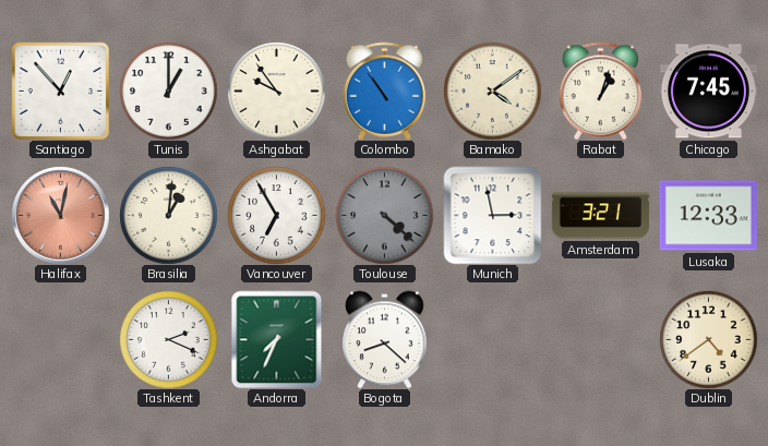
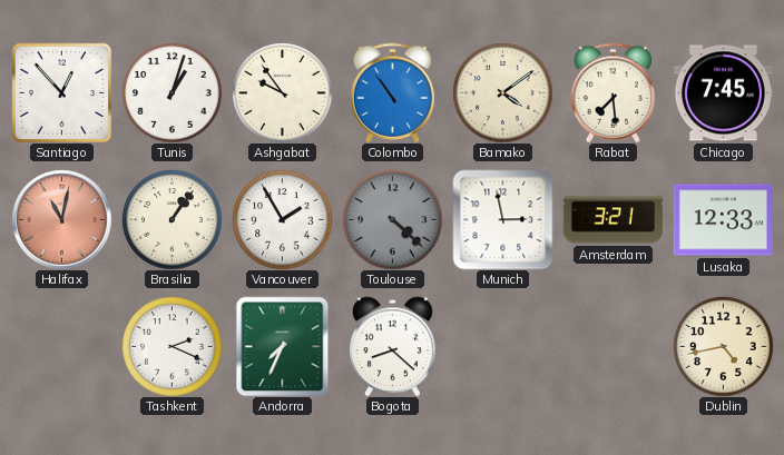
Tunis: 1:00 -> 1:03
Rabat: 1:03 -> 7:29
Brasilia: 1:01 -> 1:06
Vancouver: 6:55 -> 1:55
Dublin: 4:39 -> 4:43
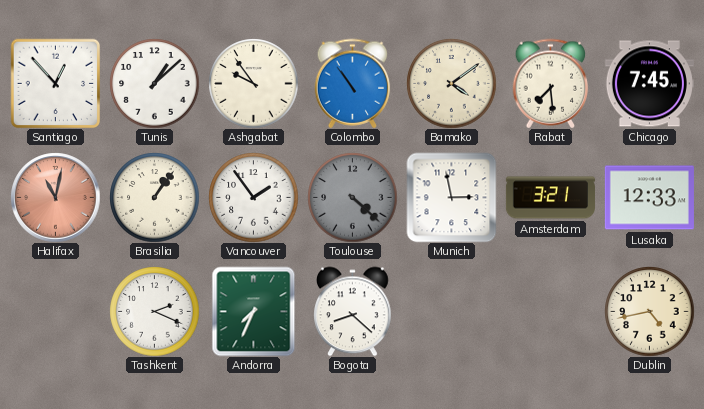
Tunis: 1:03 -> 1:08
Vancouver: 1:55 -> 1:54
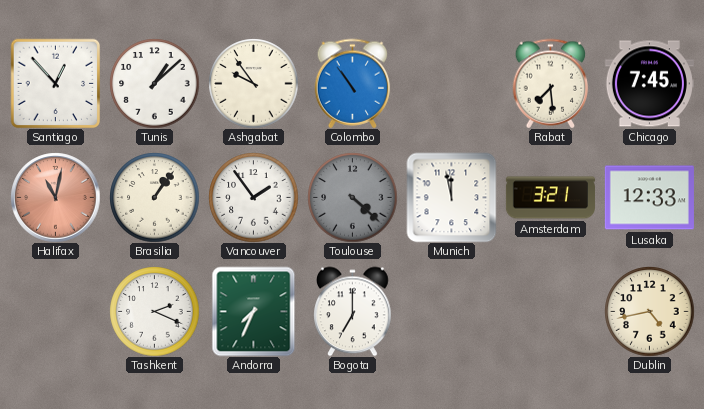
Bamako: 4:09 -> none
Munich: 2:58 -> 11:58
Bogota: 8:22 -> 7:00
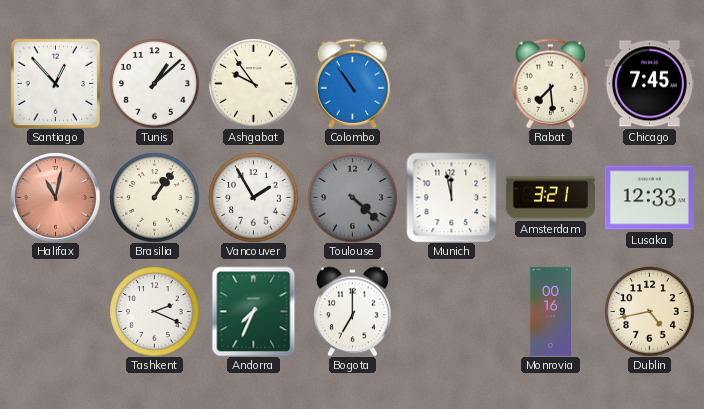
Vancouver: 1:54 -> 1:55
Monrovia: none -> 00:16
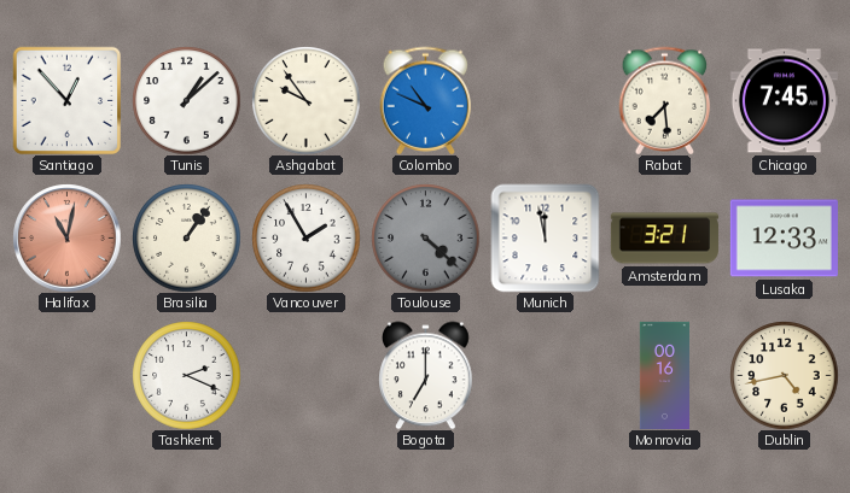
Colombo: 10:54 -> 10:49
Andorra: 7:34 -> none
